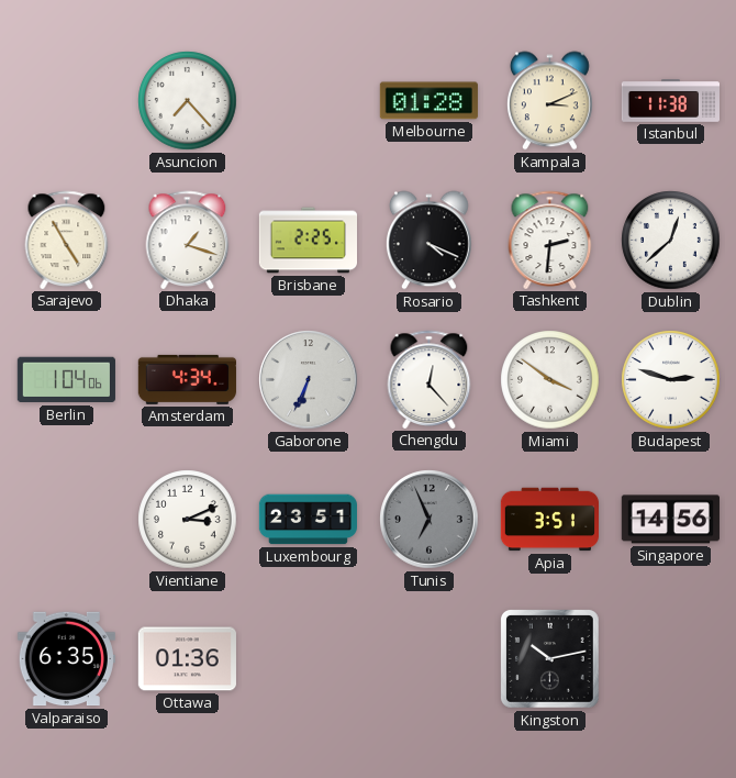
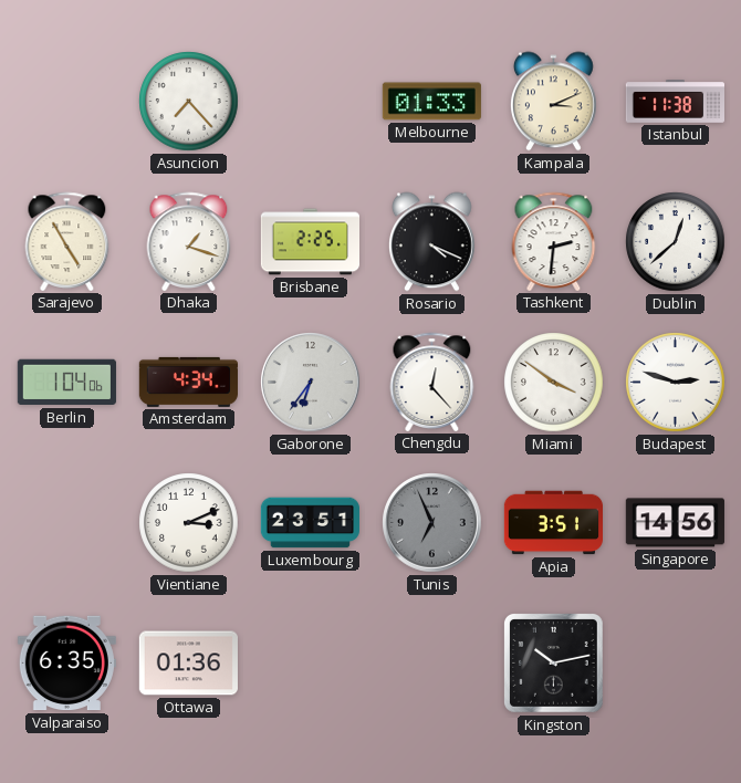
Melbourne: 01:28 -> 01:33
Gaborone: 6:34 -> 6:36
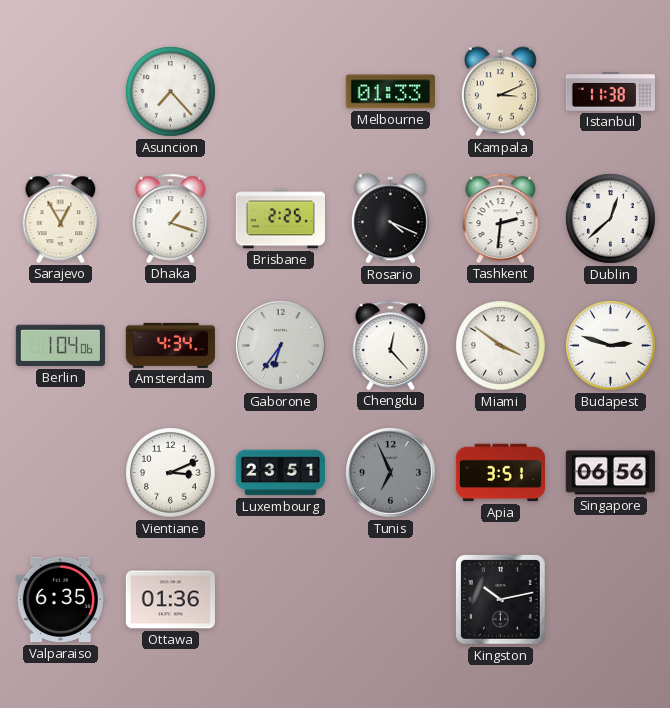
Sarajevo: 4:55 -> 12:55
Singapore: 14:56 -> 06:56
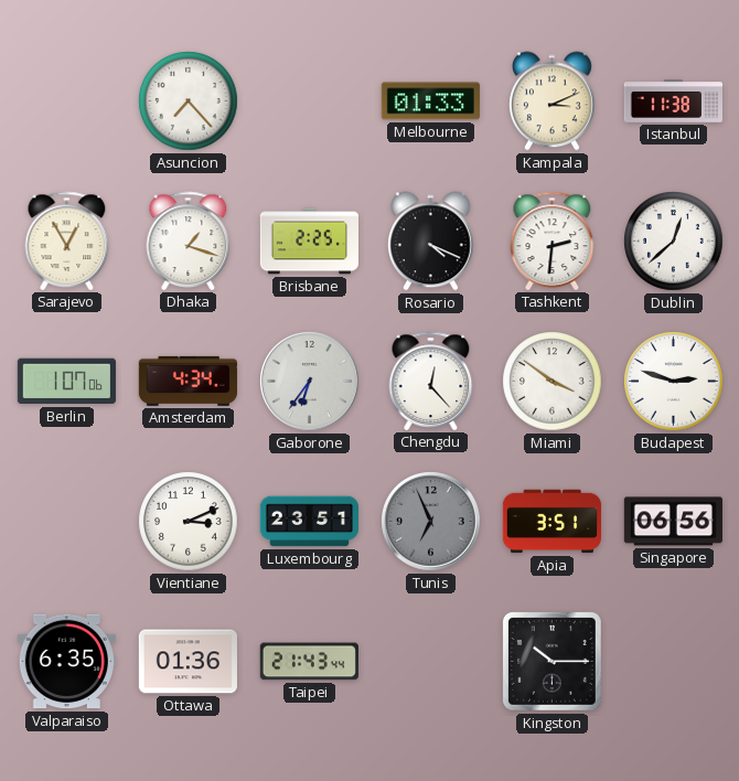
Berlin: 1:04 -> 1:07
Taipei: none -> 21:43
Kingston: 10:13 -> 10:15
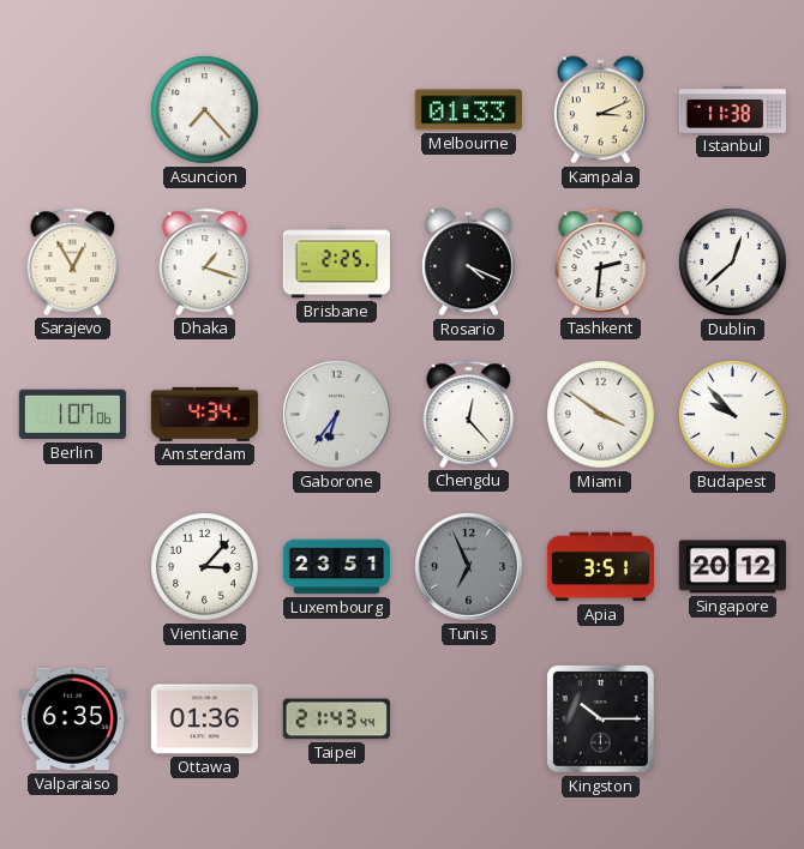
Budapest: 2:48 -> 9:53
Vientiane: 3:11 -> 3:07
Singapore: 06:56 -> 20:12
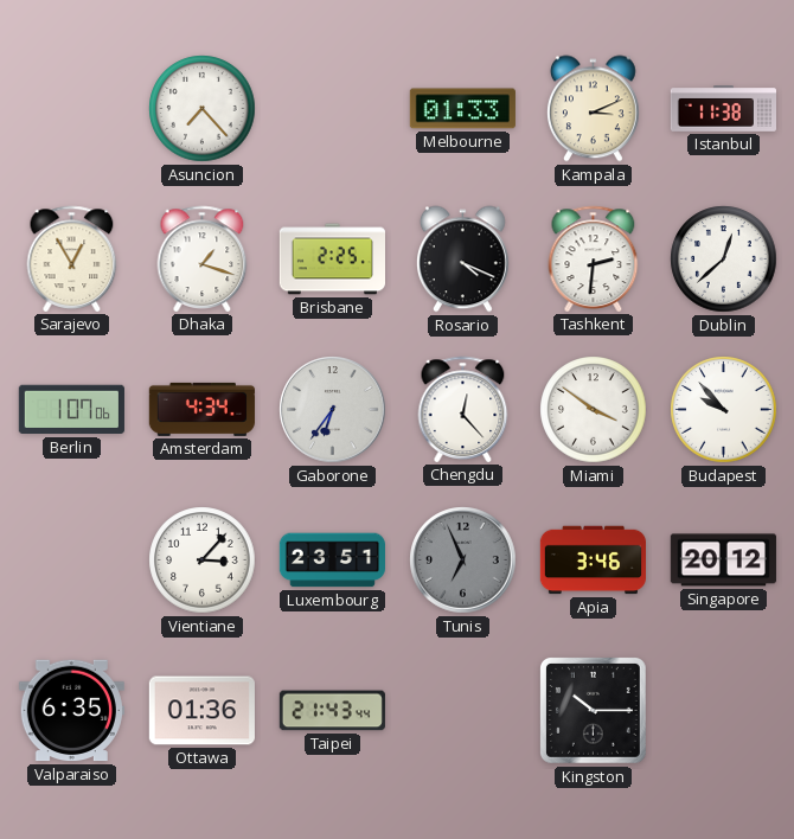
Apia: 3:51 -> 3:46
